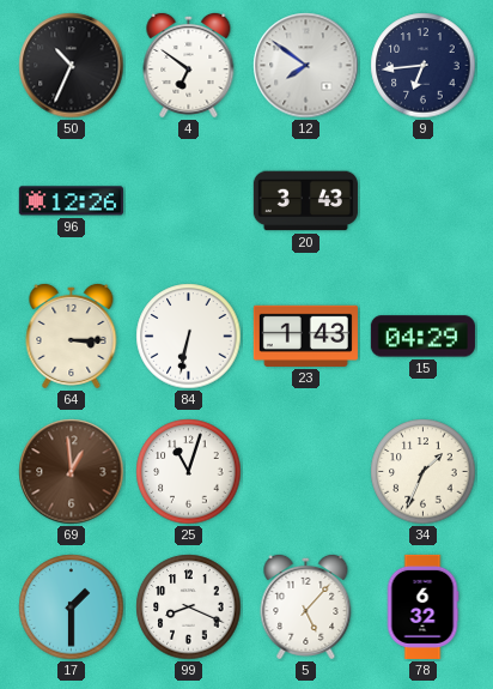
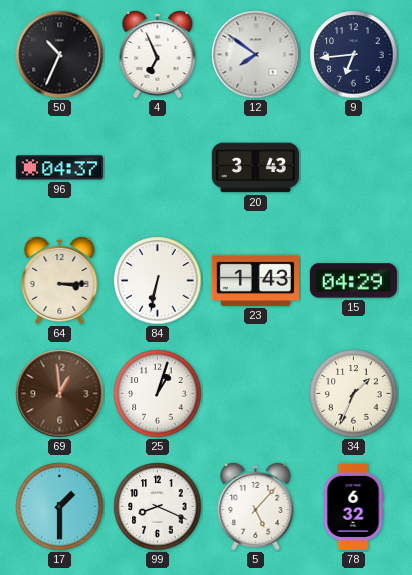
4: 6:51 -> 6:56
96: 12:26 -> 04:37
25: 11:03 -> 1:03
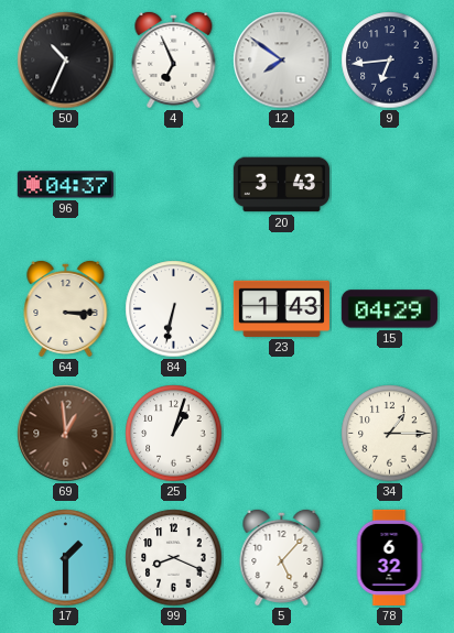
34: 1:34 -> 1:15
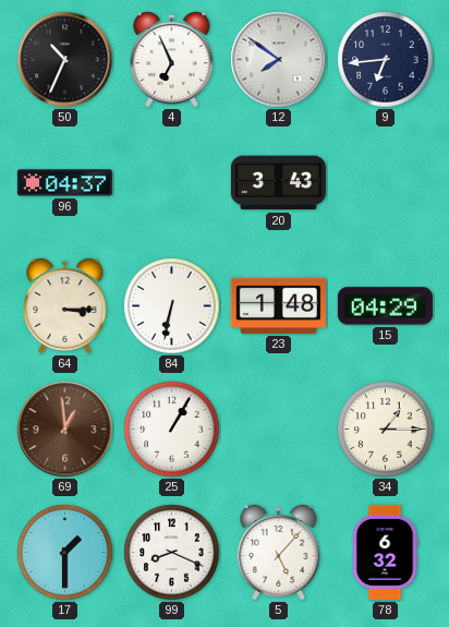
23: 1:43 -> 1:48
25: 1:03 -> 1:05
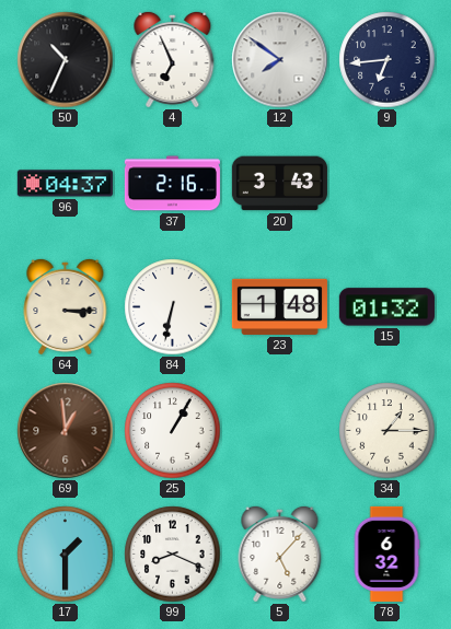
37: none -> 2:16
15: 04:29 -> 01:32
